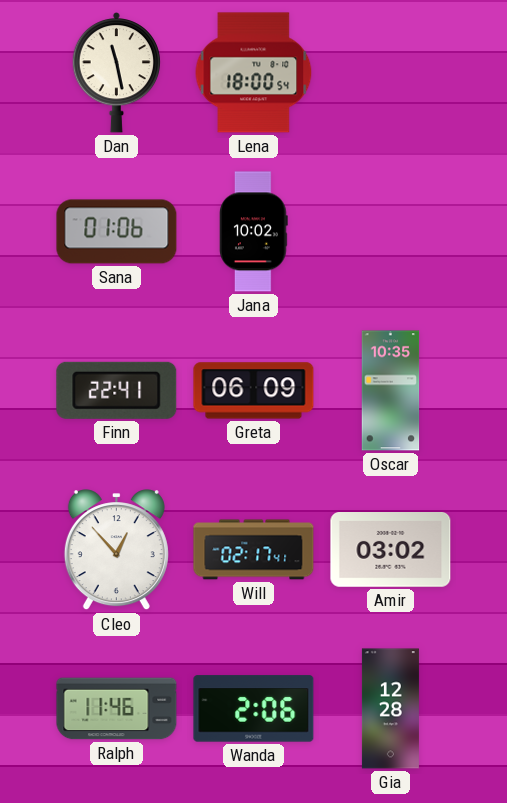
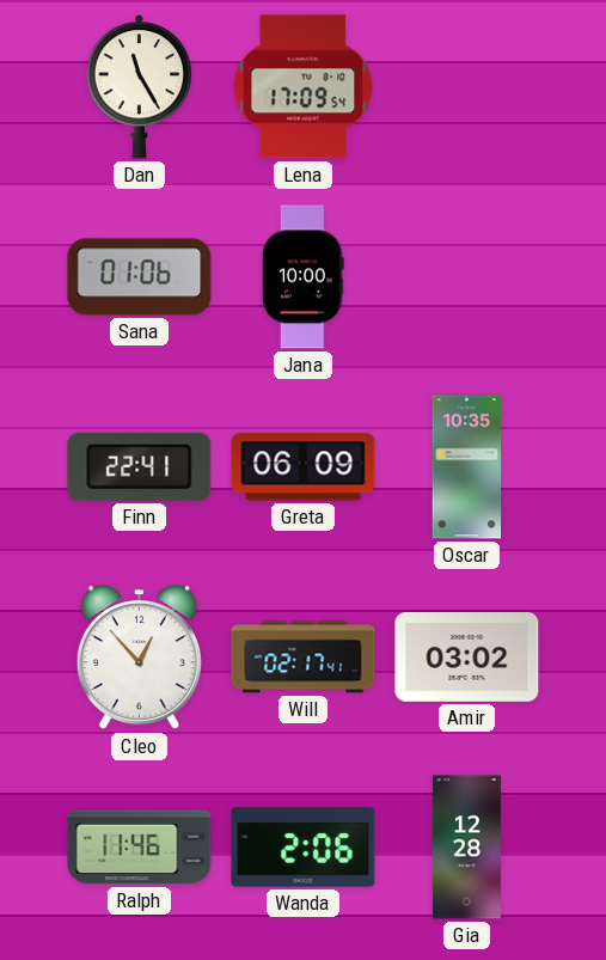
Dan: 11:28 -> 11:25
Lena: 18:00 -> 17:09
Jana: 10:02 -> 10:00
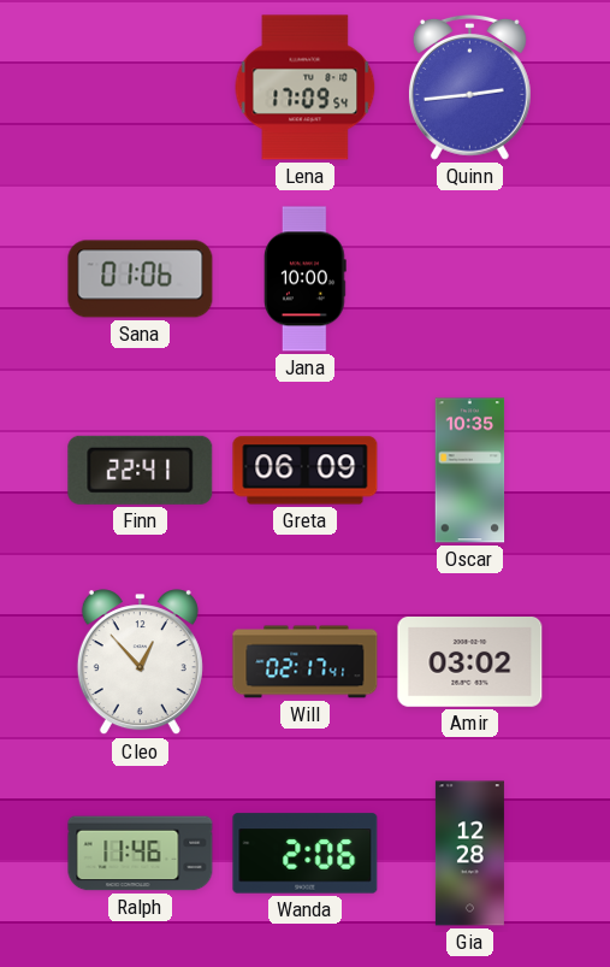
Dan: 11:25 -> none
Quinn: none -> 2:44
